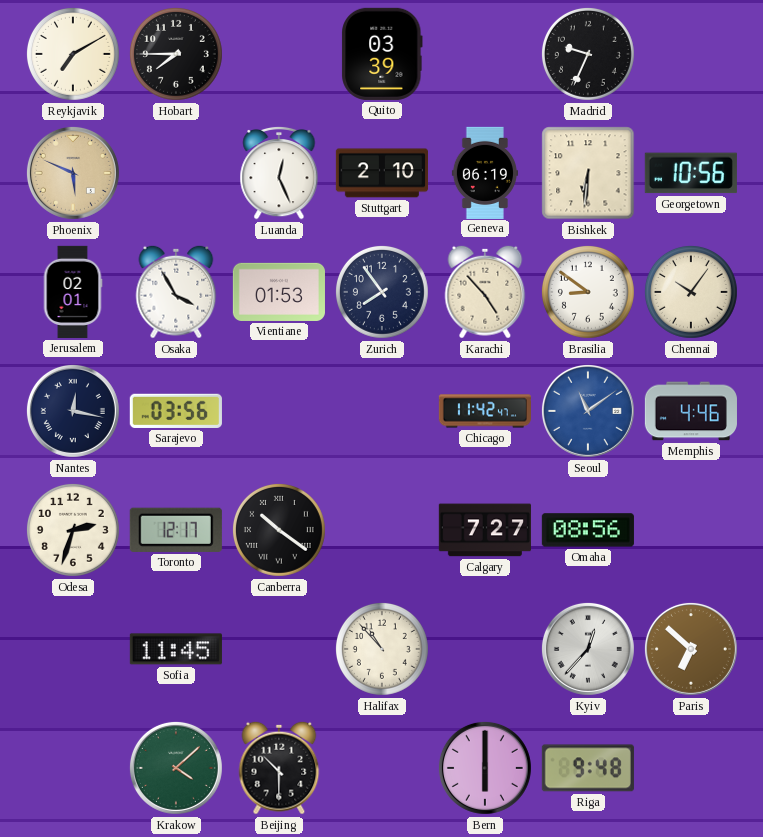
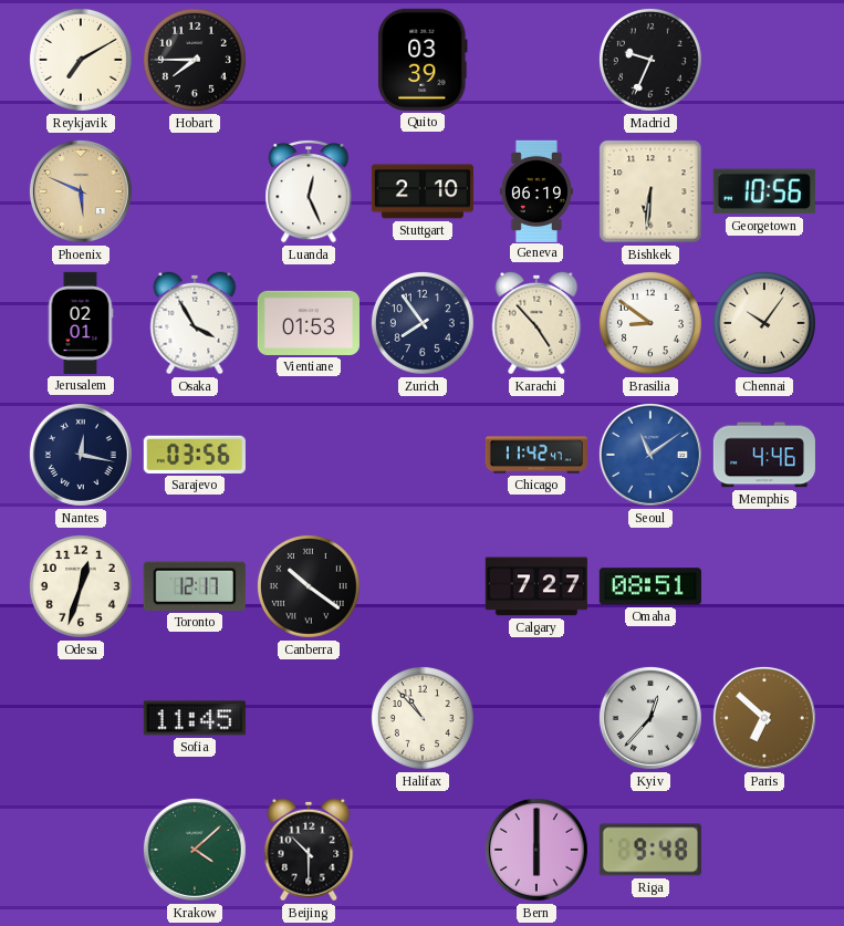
Odesa: 2:33 -> 12:33
Omaha: 08:56 -> 08:51
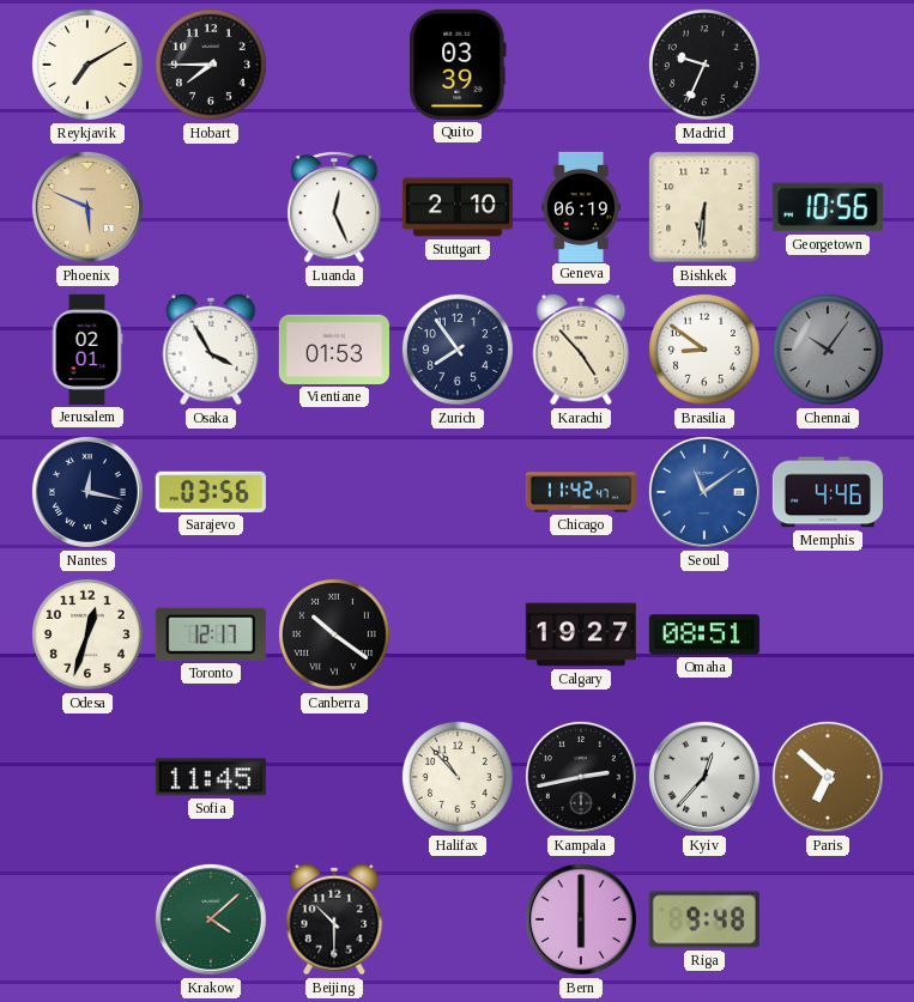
Chennai dial: cream -> grey
Calgary: 7:27 -> 19:27
Kampala: none -> 2:43
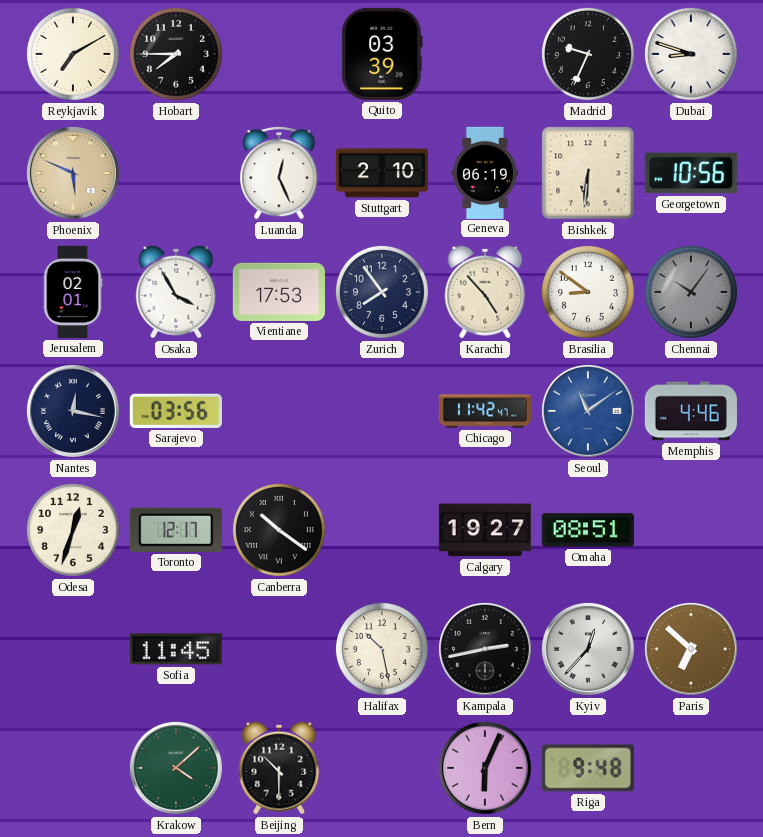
Dubai: none -> 8:48
Vientiane: 01:53 -> 17:53
Halifax: 10:53 -> 10:28
Bern: 6:00 -> 6:04
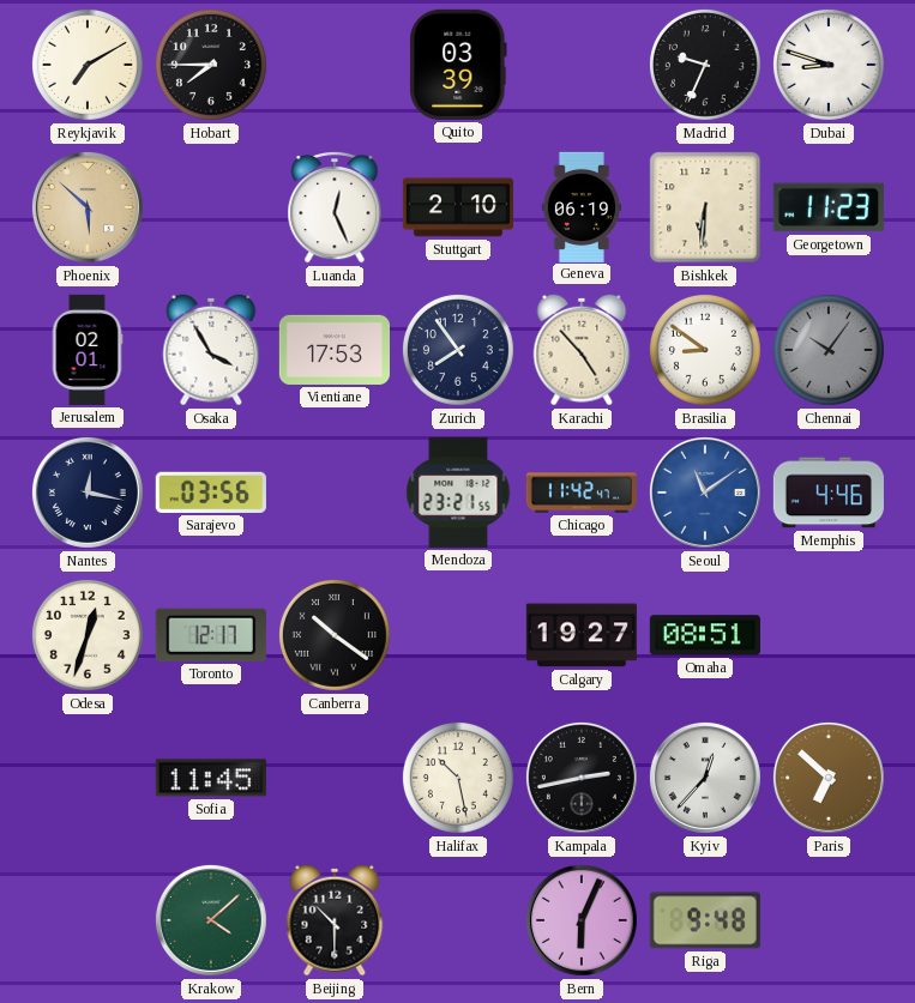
Phoenix: 5:49 -> 5:52
Georgetown: 10:56 -> 11:23
Mendoza: none -> 23:21
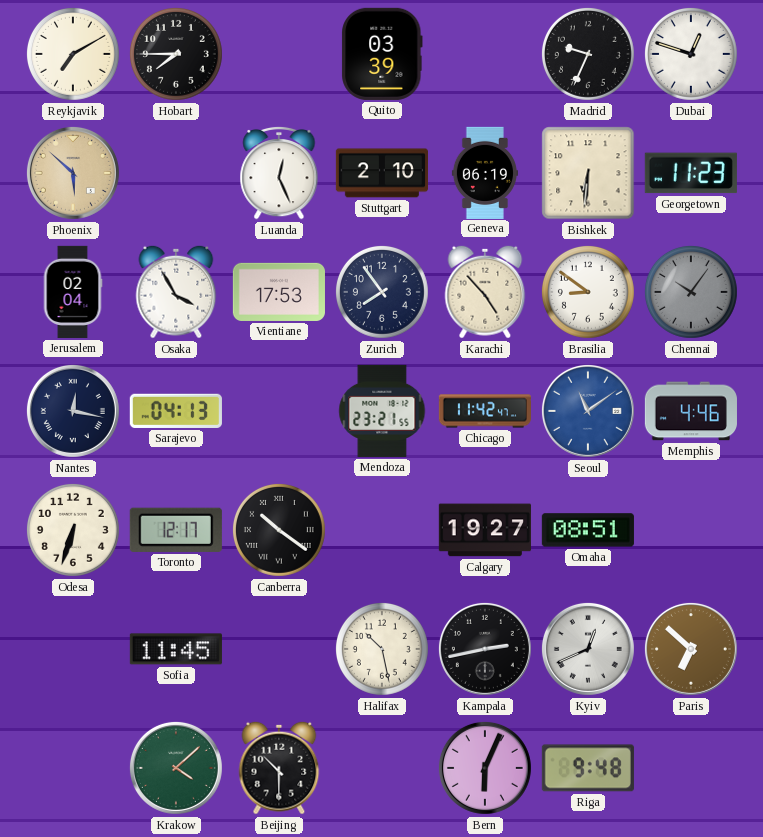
Dubai: 8:48 -> 12:48
Jerusalem: 02:01 -> 02:04
Sarajevo: 03:56 -> 04:13
Odesa: 12:33 -> 6:33
Kyiv: 12:37 -> 12:41
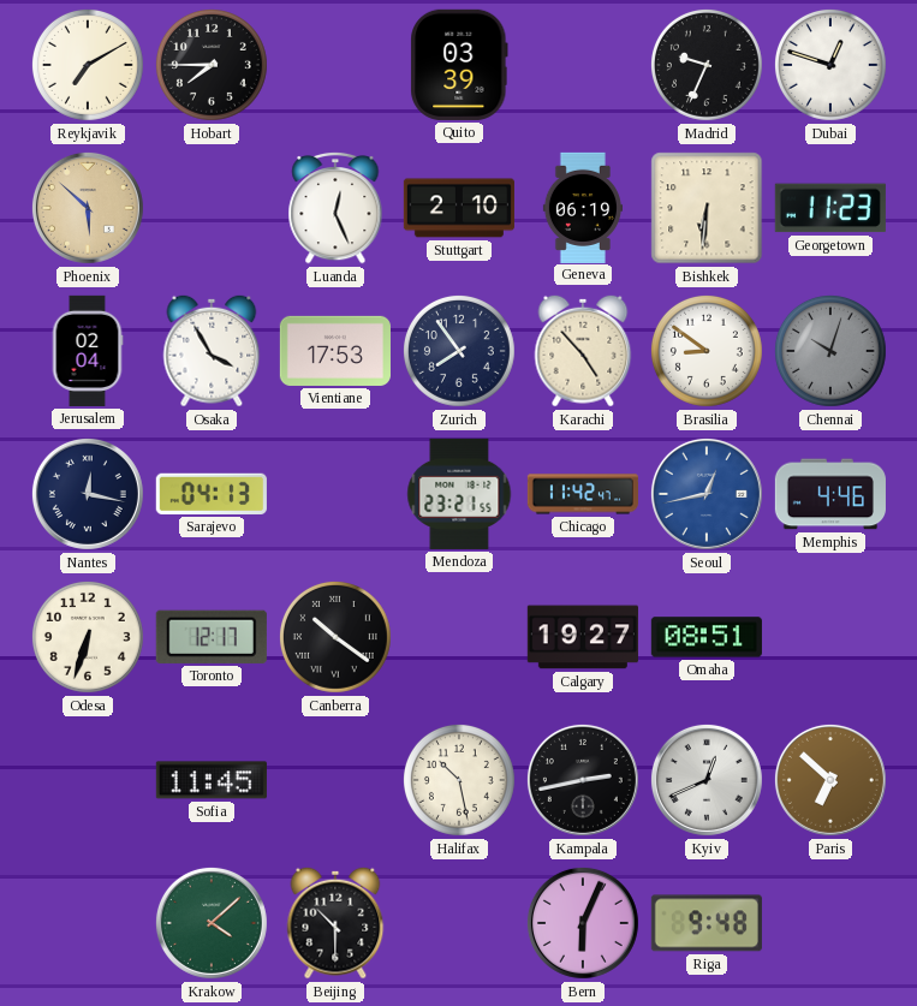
Chennai: 10:06 -> 10:03
Seoul: 11:09 -> 12:43
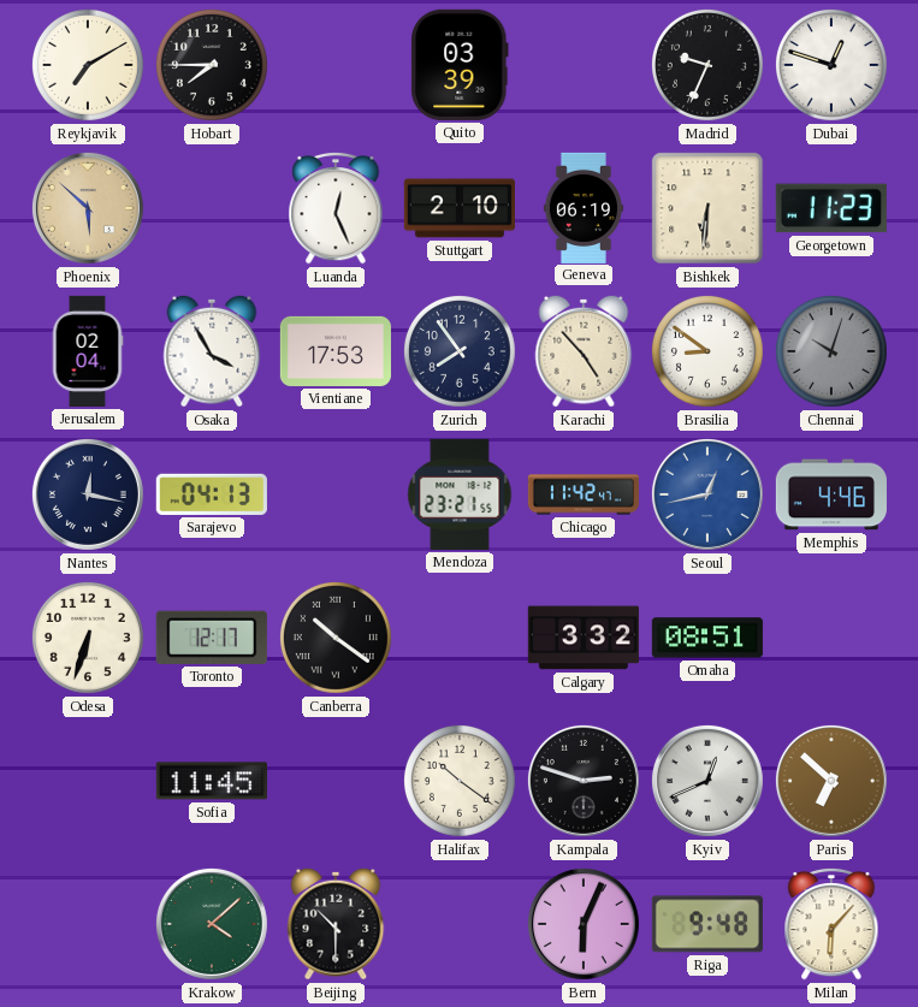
Calgary: 19:27 -> 3:32
Halifax: 10:28 -> 10:21
Kampala: 2:43 -> 2:48
Milan: none -> 6:07
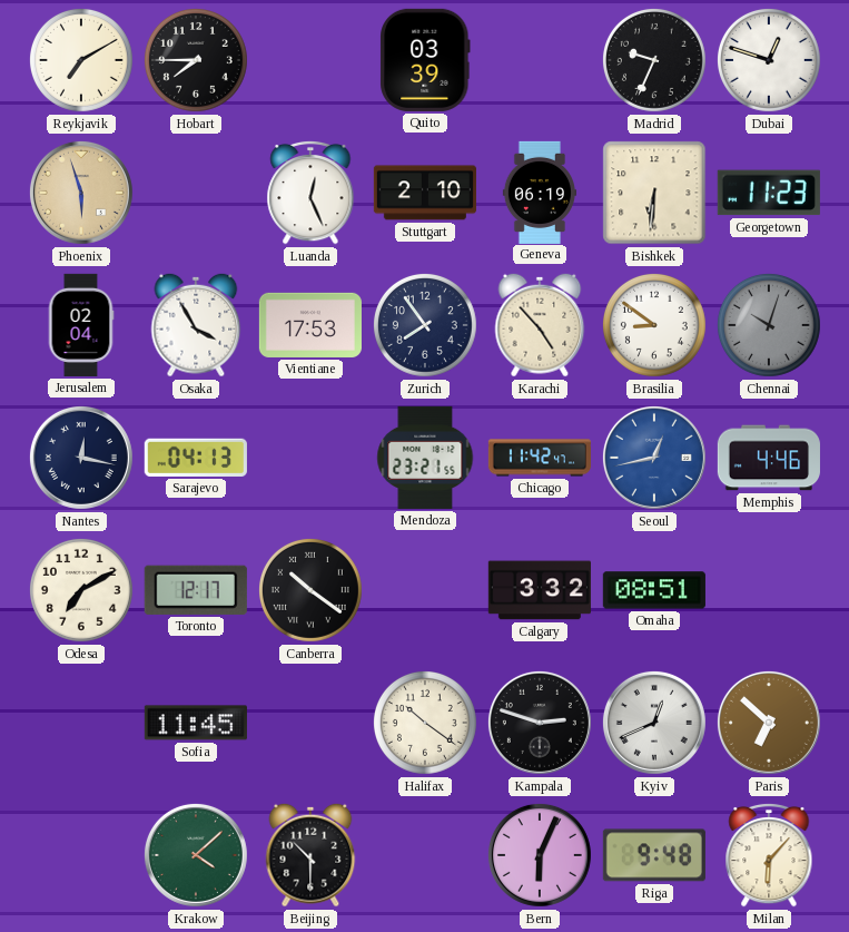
Phoenix: 5:52 -> 5:57
Odesa: 6:33 -> 7:10
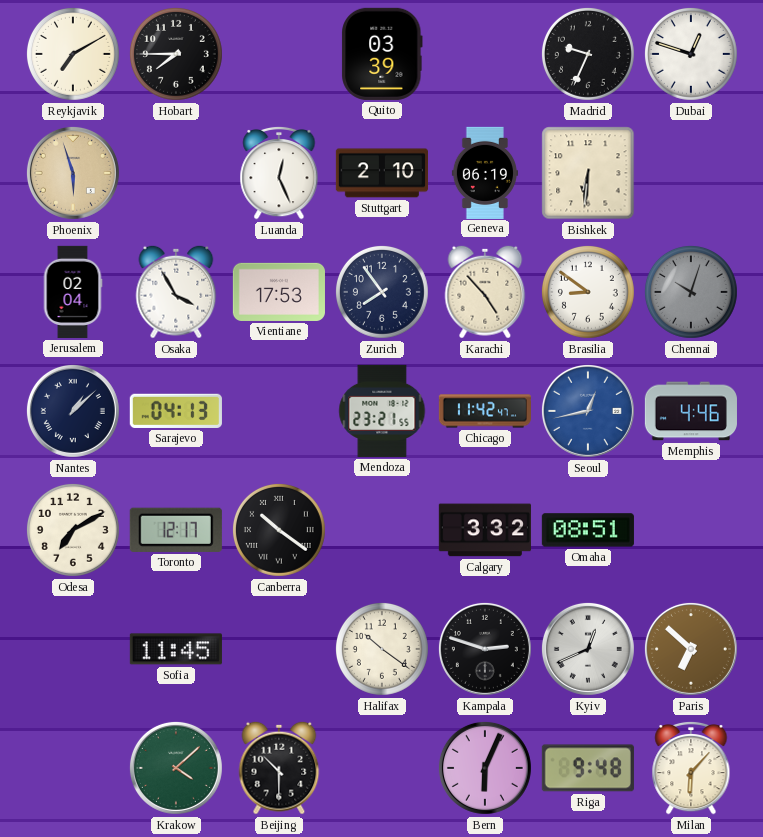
Georgetown: 11:23 -> none
Nantes: 12:17 -> 1:08
